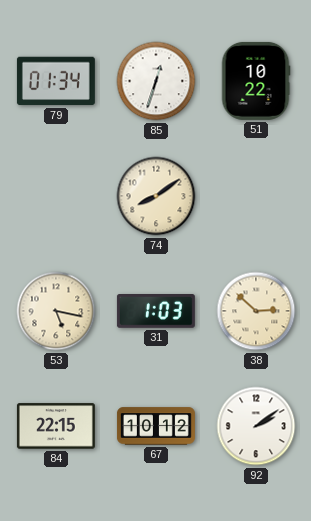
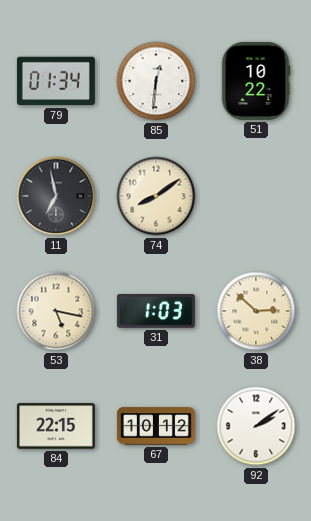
85: 12:33 -> 12:31
11: none -> 6:58
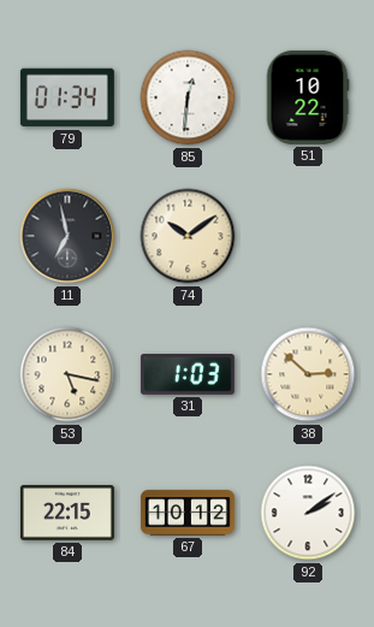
74: 8:09 -> 10:09
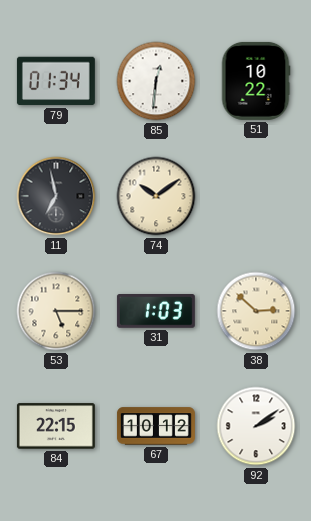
53: 5:17 -> 5:15
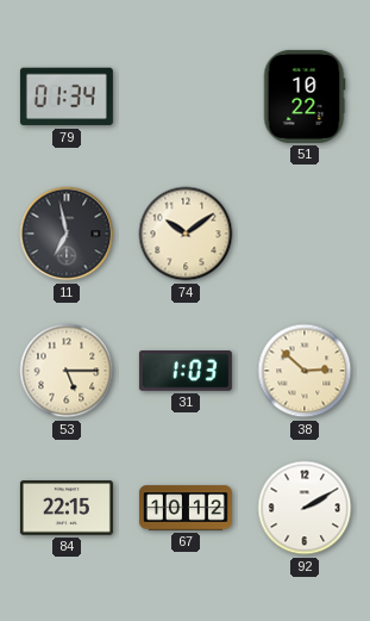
85: 12:31 -> none
92: 2:09 -> 2:10
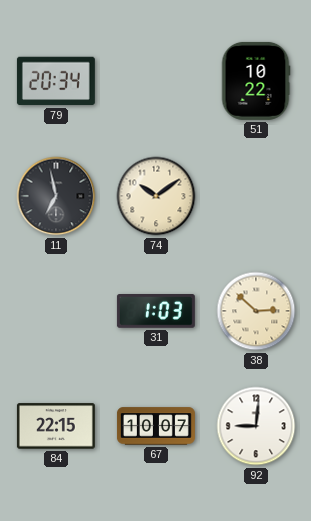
79: 01:34 -> 20:34
53: 5:15 -> none
67: 10:12 -> 10:07
92: 2:10 -> 9:01
